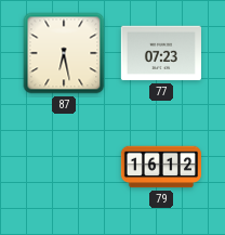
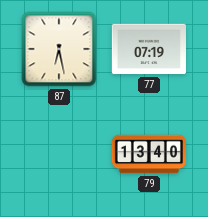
77: 07:23 -> 07:19
79: 16:12 -> 13:40
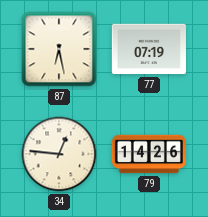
34: none -> 12:46
79: 13:40 -> 14:26
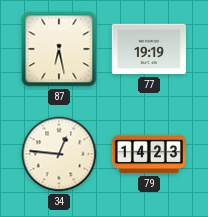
77: 07:19 -> 19:19
79: 14:26 -> 14:23
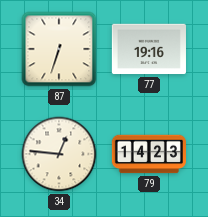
87: 6:28 -> 6:33
77: 19:19 -> 19:16
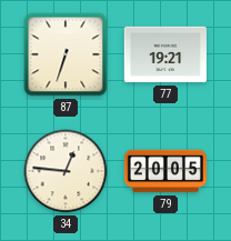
77: 19:16 -> 19:21
79: 14:23 -> 20:05
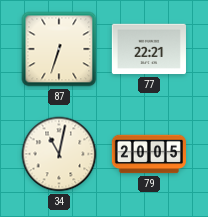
77: 19:21 -> 22:21
34: 12:46 -> 11:02
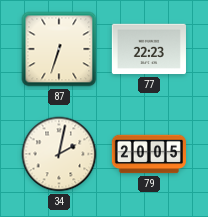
77: 22:21 -> 22:23
34: 11:02 -> 2:02
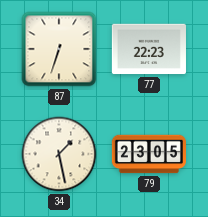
34: 2:02 -> 1:28
79: 20:05 -> 23:05
